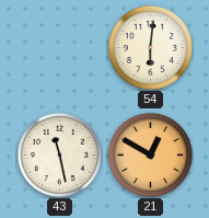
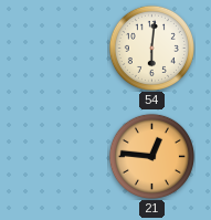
43: 11:28 -> none
21: 12:50 -> 12:46
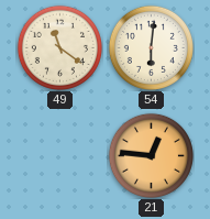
49: none -> 11:21
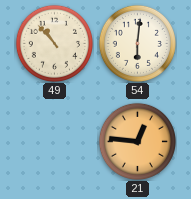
49: 11:21 -> 10:53
